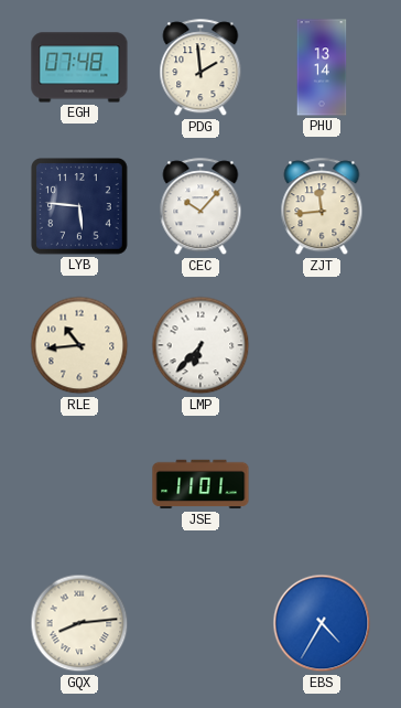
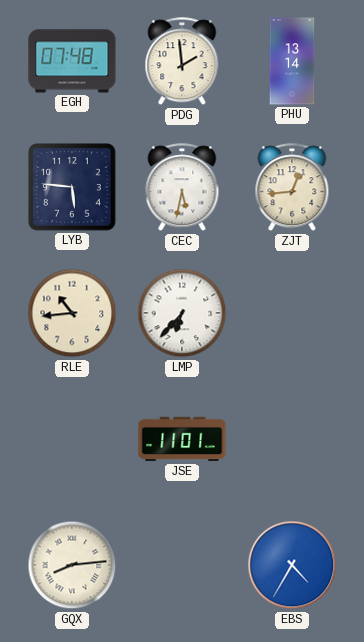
CEC: 10:07 -> 5:32
ZJT: 11:44 -> 12:44
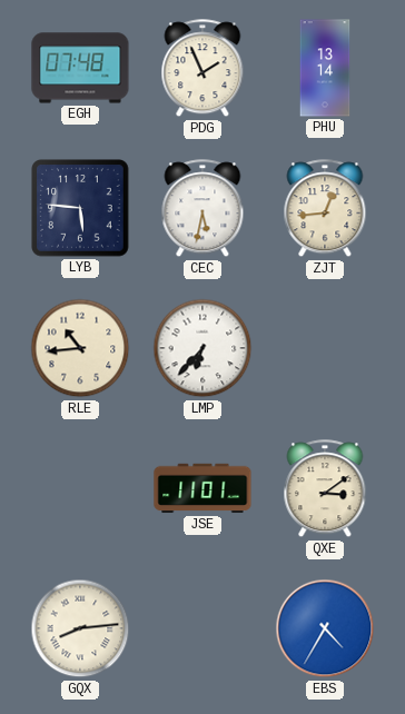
PDG: 1:59 -> 1:56
QXE: none -> 3:09
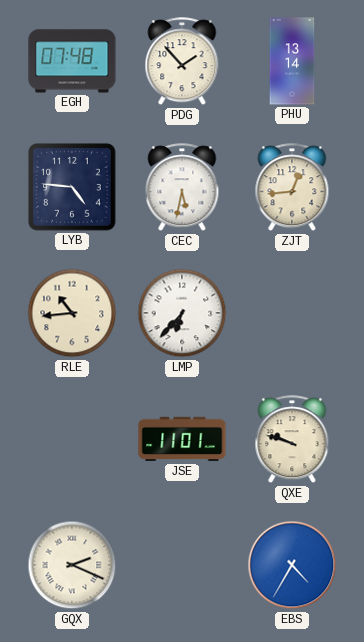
PDG: 1:56 -> 1:53
LYB: 5:46 -> 4:46
QXE: 3:09 -> 9:48
GQX: 8:14 -> 2:19
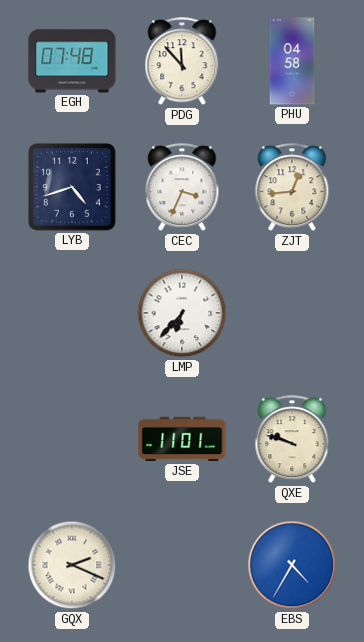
PDG: 1:53 -> 11:53
PHU: 13:14 -> 04:58
LYB: 4:46 -> 4:42
CEC: 5:32 -> 3:34
RLE: 10:44 -> none
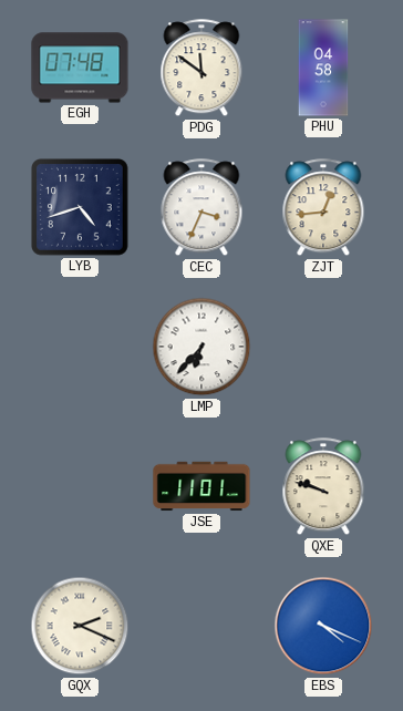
PDG: 11:53 -> 11:51
EBS: 4:35 -> 4:19
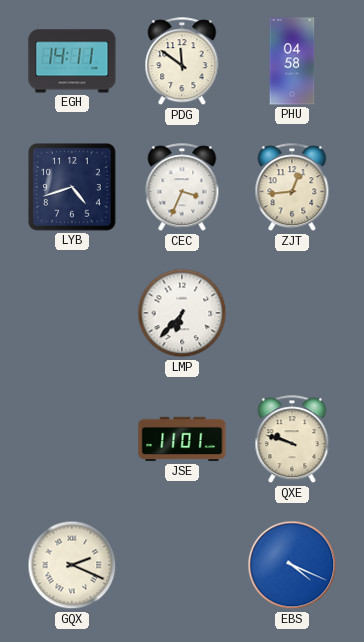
EGH: 07:48 -> 14:11
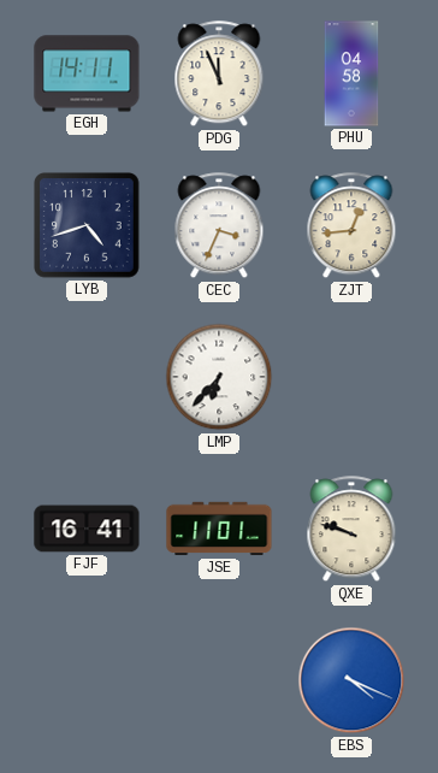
PDG: 11:51 -> 11:56
FJF: none -> 16:41
GQX: 2:19 -> none
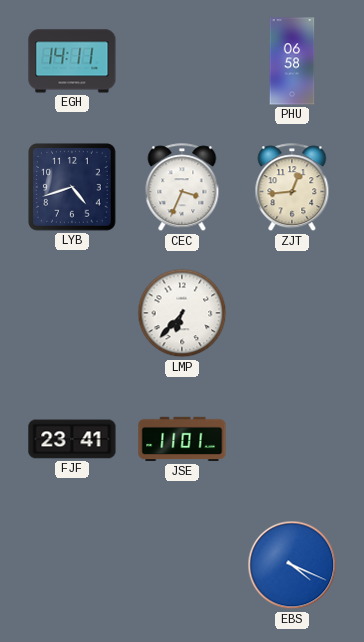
PDG: 11:56 -> none
PHU: 04:58 -> 06:58
FJF: 16:41 -> 23:41
QXE: 9:48 -> none
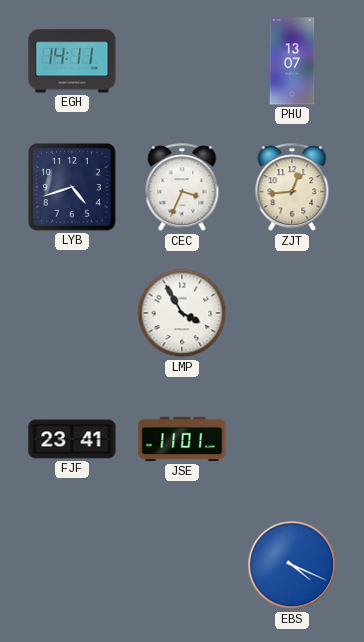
PHU: 06:58 -> 13:07
LMP: 6:37 -> 3:55
